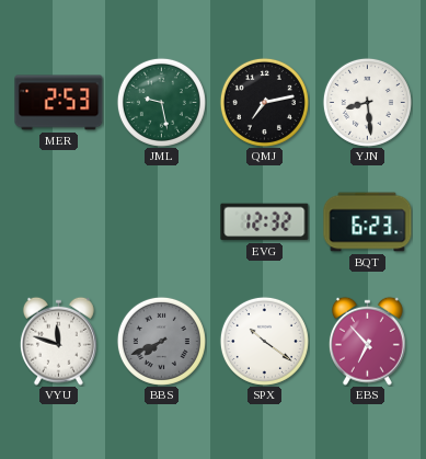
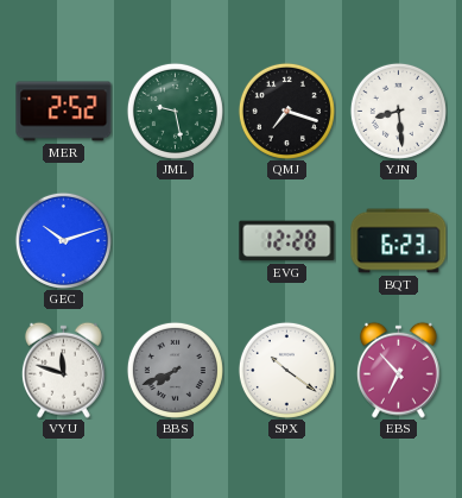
MER: 2:53 -> 2:52
QMJ: 7:13 -> 7:18
GEC: none -> 10:12
EVG: 12:32 -> 12:28
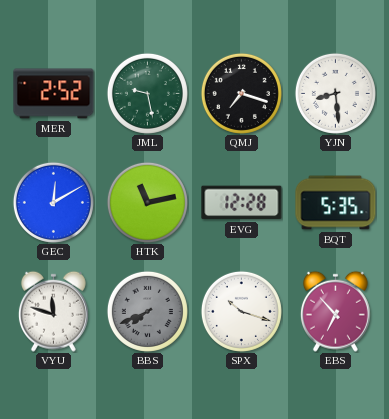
GEC: 10:12 -> 12:10
HTK: none -> 11:13
BQT: 6:23 -> 5:35
SPX: 10:21 -> 10:18
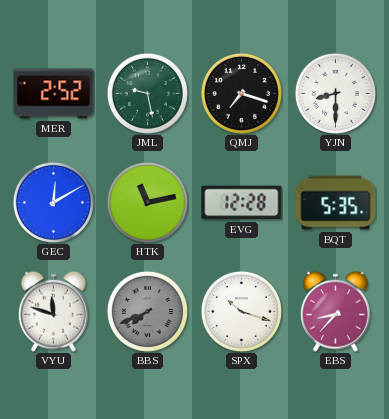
YJN: 8:29 -> 8:30
EBS: 6:53 -> 8:37
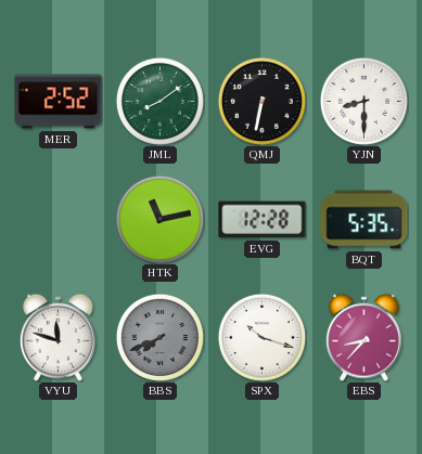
JML: 9:28 -> 8:09
QMJ: 7:18 -> 6:32
GEC: 12:10 -> none
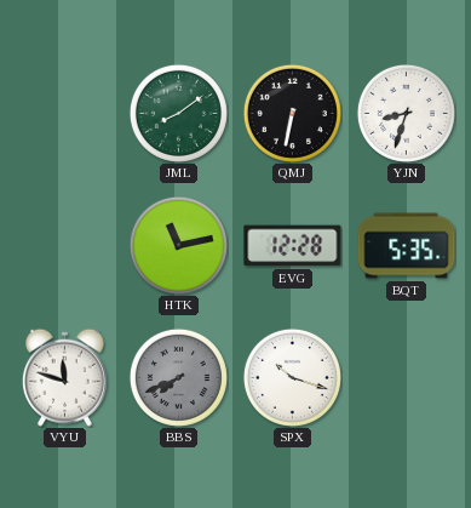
MER: 2:52 -> none
YJN: 8:30 -> 8:33
EBS: 8:37 -> none
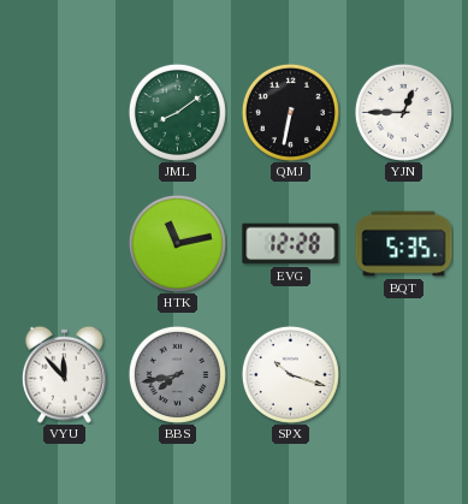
YJN: 8:33 -> 12:45
VYU: 11:48 -> 11:53
BBS: 7:41 -> 7:43
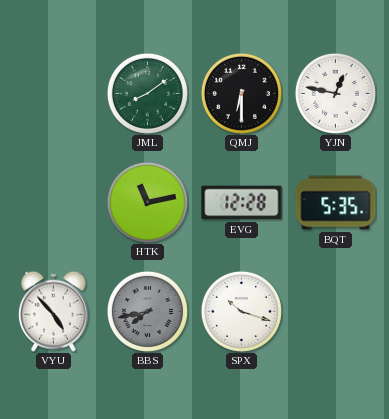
QMJ: 6:32 -> 6:30
YJN: 12:45 -> 12:47
VYU: 11:53 -> 4:53
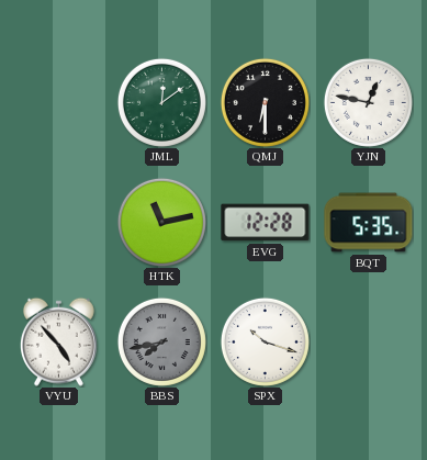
JML: 8:09 -> 12:09
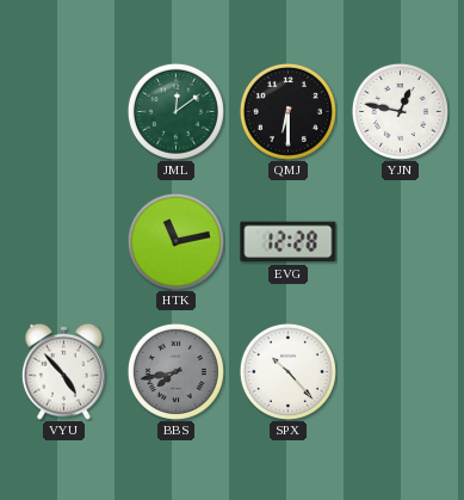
BQT: 5:35 -> none
SPX: 10:18 -> 10:23
